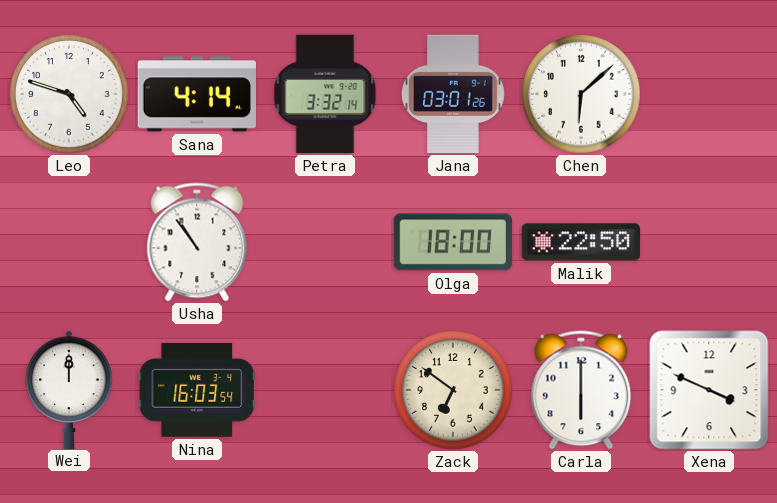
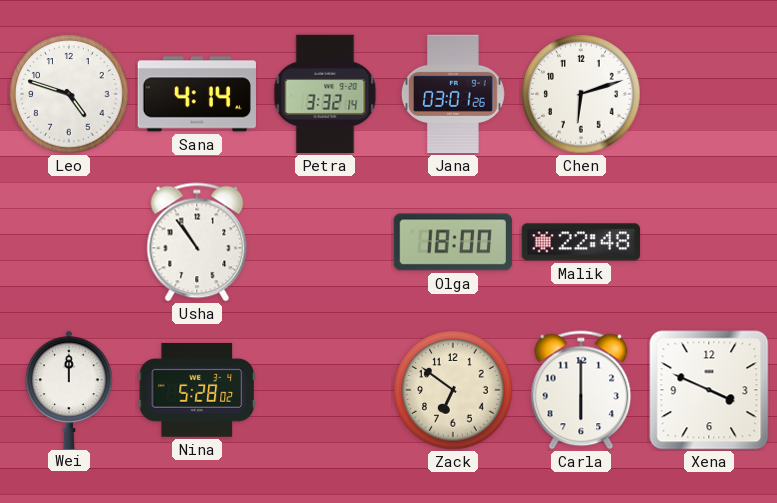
Chen: 6:08 -> 6:12
Malik: 22:50 -> 22:48
Nina: 16:03 -> 5:28
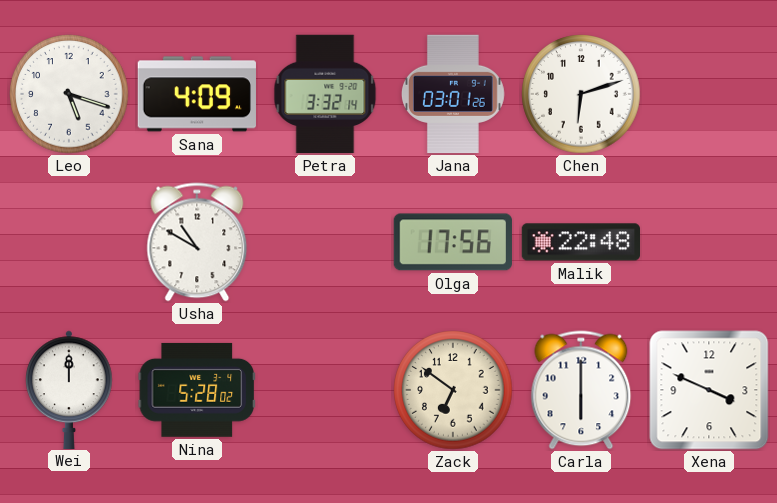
Leo: 4:48 -> 5:18
Sana: 4:14 -> 4:09
Usha: 10:54 -> 10:50
Olga: 18:00 -> 17:56
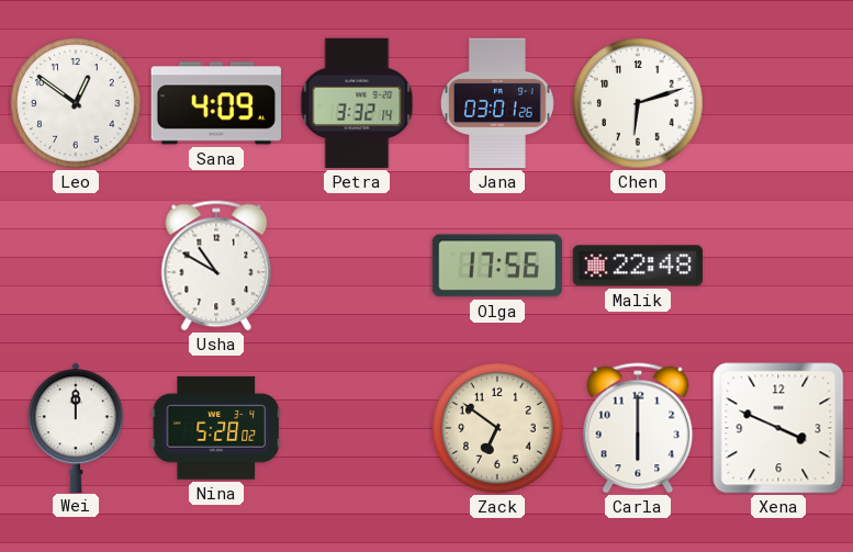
Leo: 5:18 -> 12:51
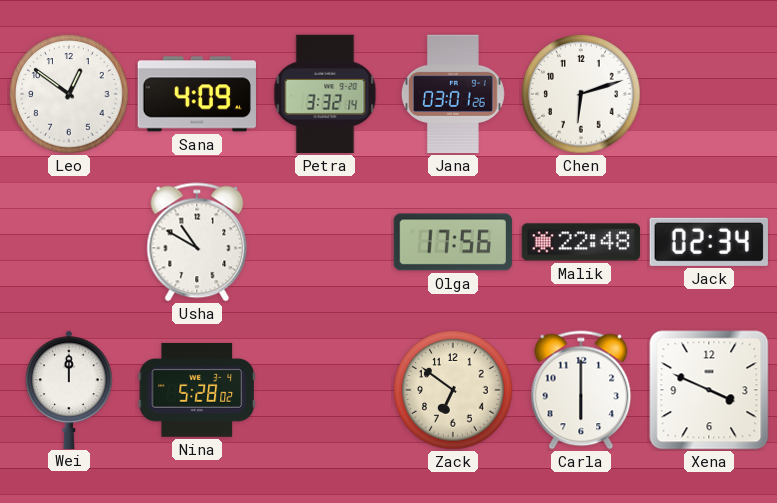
Jack: none -> 02:34
